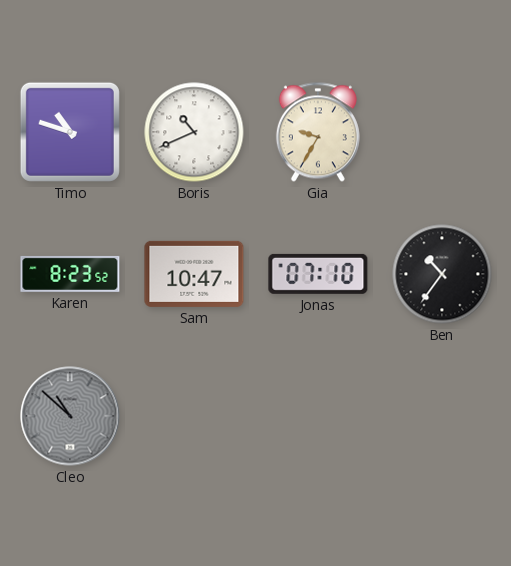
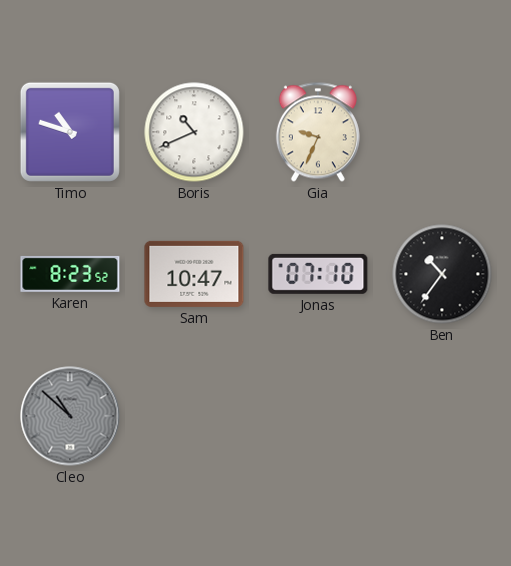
Gia: 9:35 -> 9:34
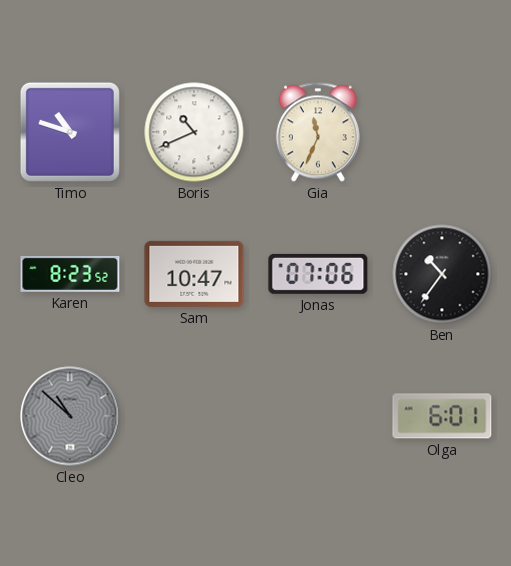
Gia: 9:34 -> 11:34
Jonas: 07:10 -> 07:06
Olga: none -> 6:01
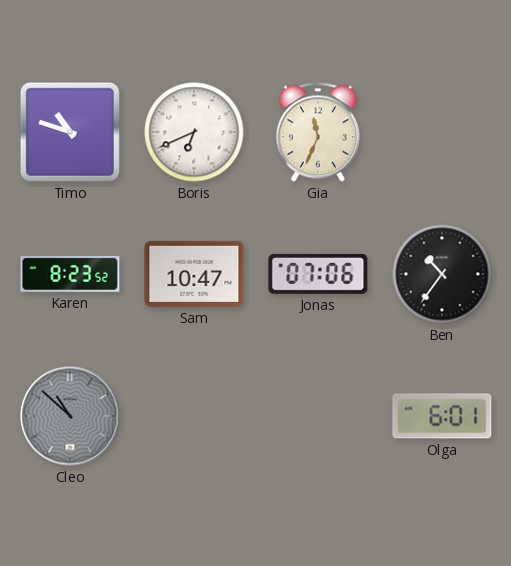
Boris: 10:41 -> 6:41
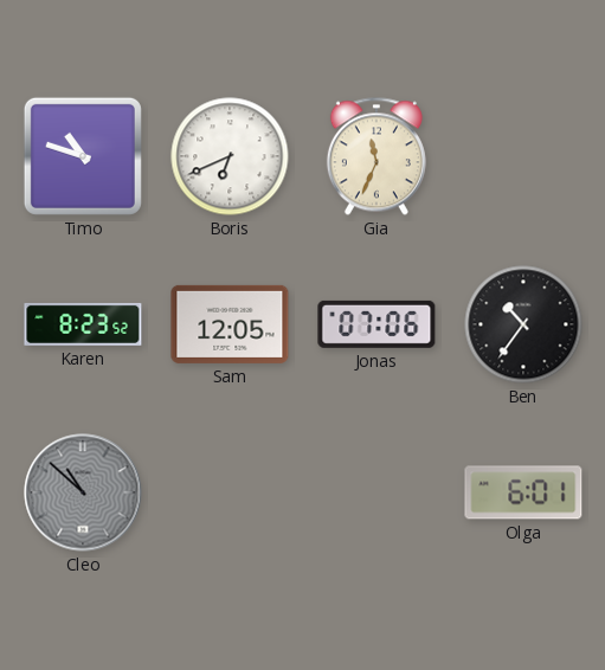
Sam: 10:47 -> 12:05
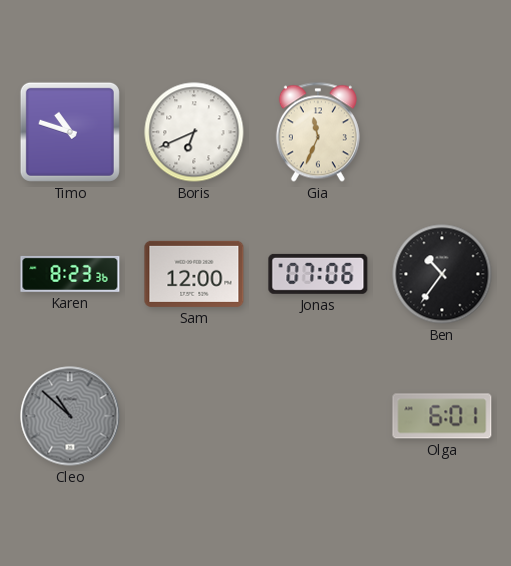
Karen: 8:23:52 -> 8:23:36
Sam: 12:05 -> 12:00
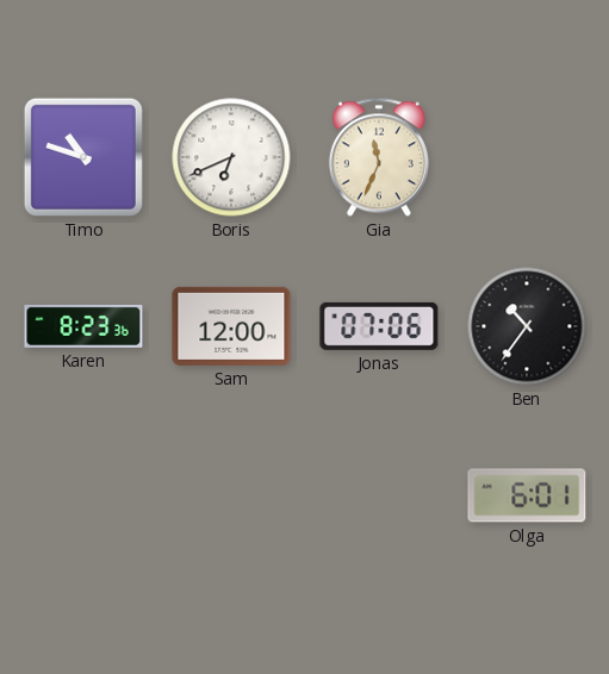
Cleo: 10:52 -> none
